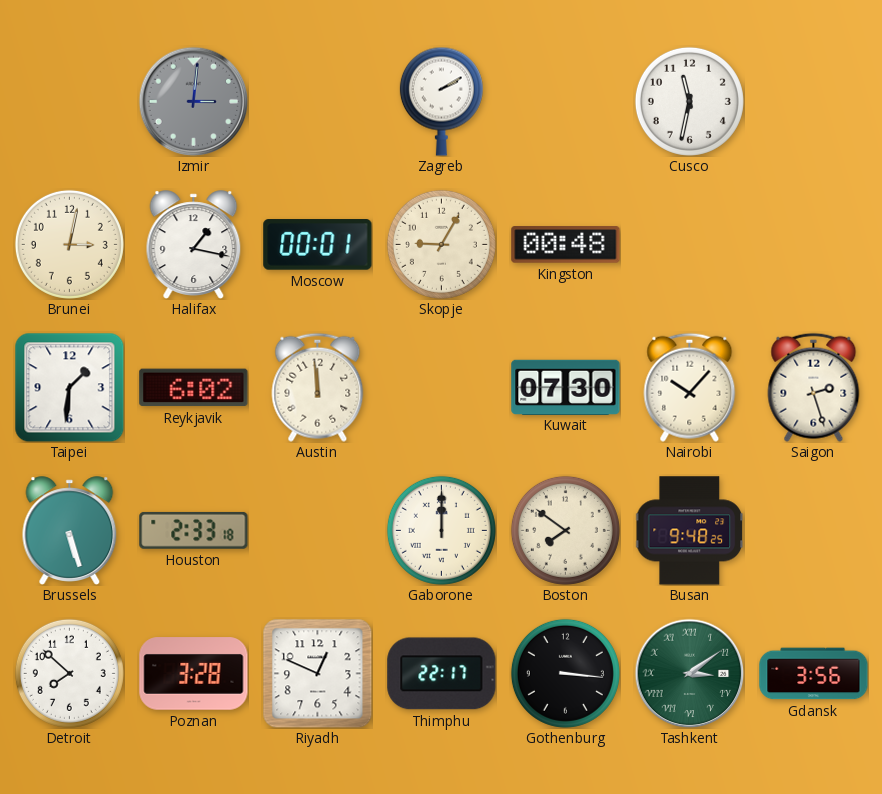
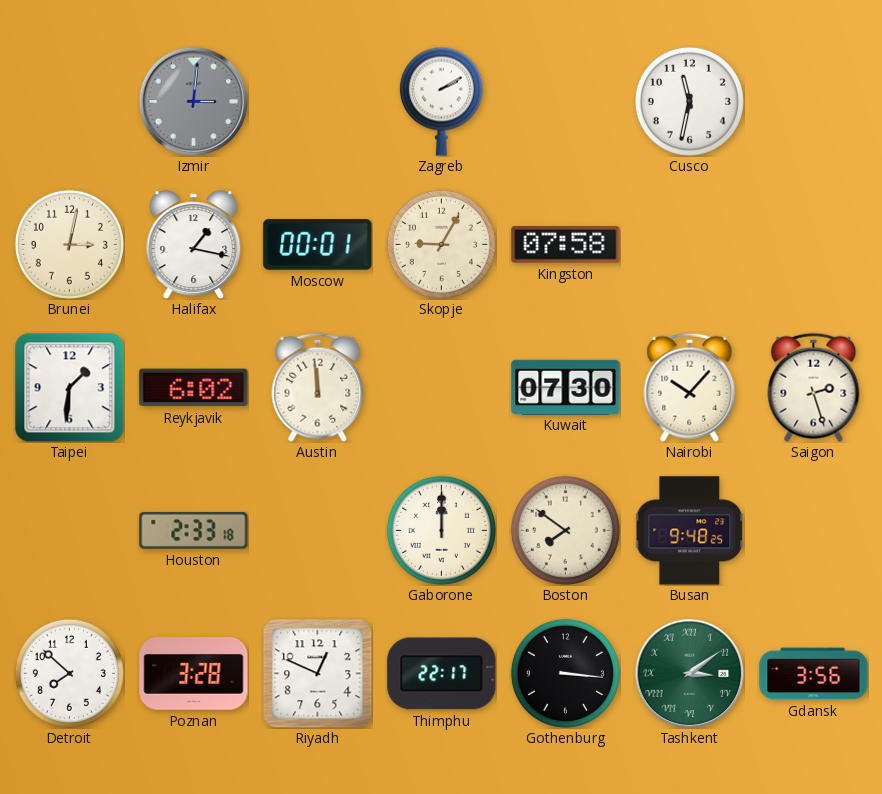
Kingston: 00:48 -> 07:58
Brussels: 5:27 -> none
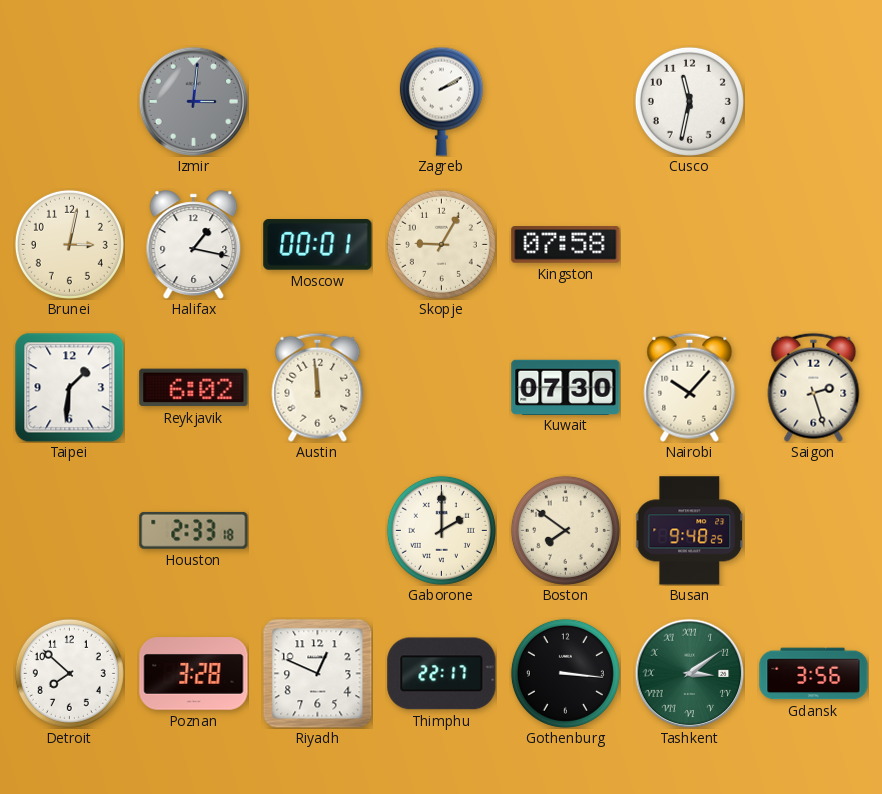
Gaborone: 12:00 -> 2:00
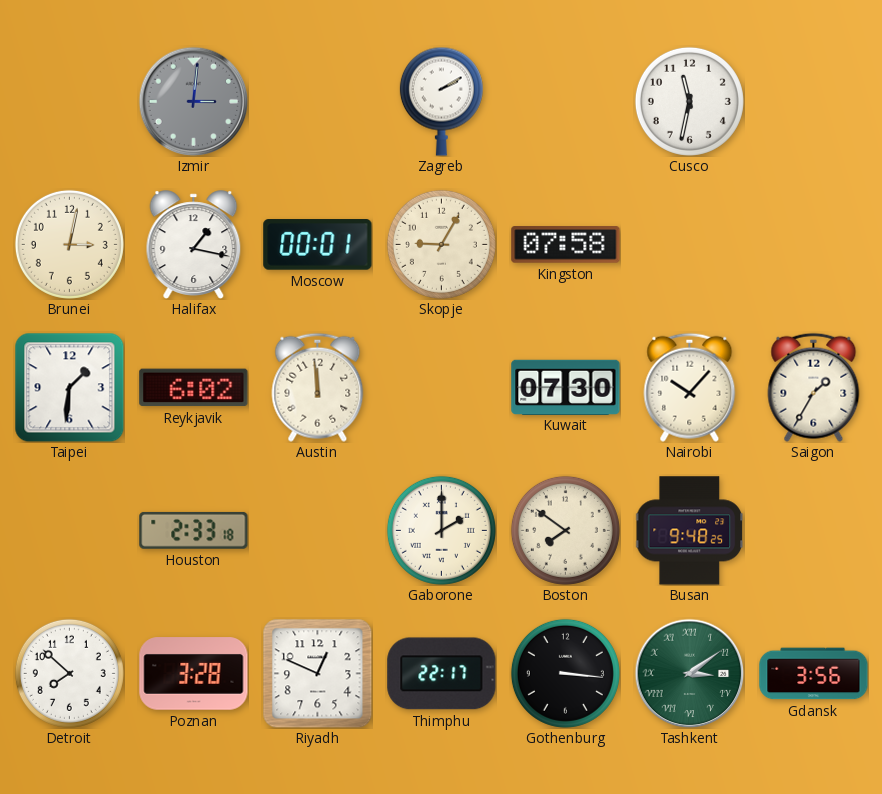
Saigon: 2:27 -> 1:35
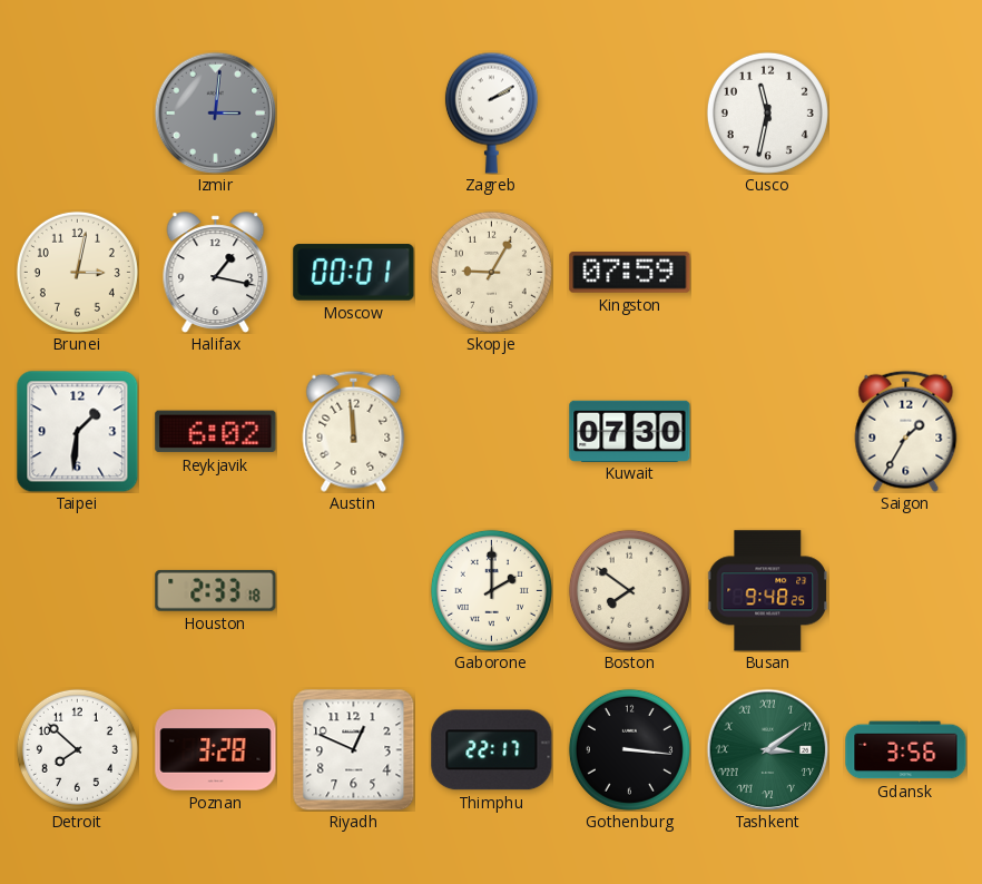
Kingston: 07:58 -> 07:59
Nairobi: 10:07 -> none
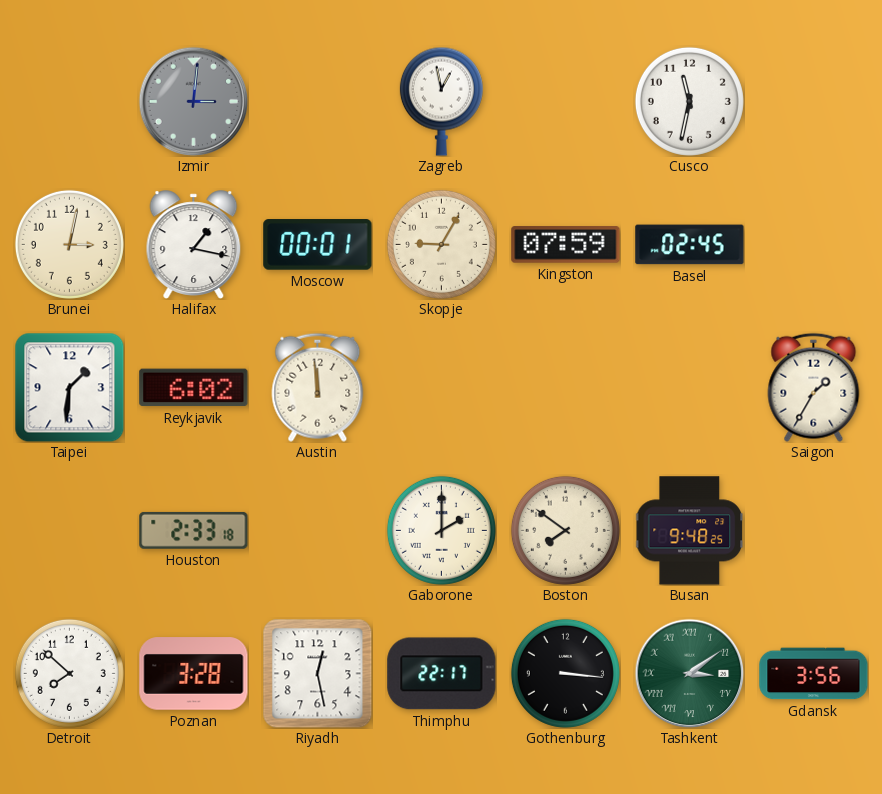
Zagreb: 2:10 -> 12:58
Basel: none -> 02:45
Kuwait: 07:30 -> none
Riyadh: 12:49 -> 12:28
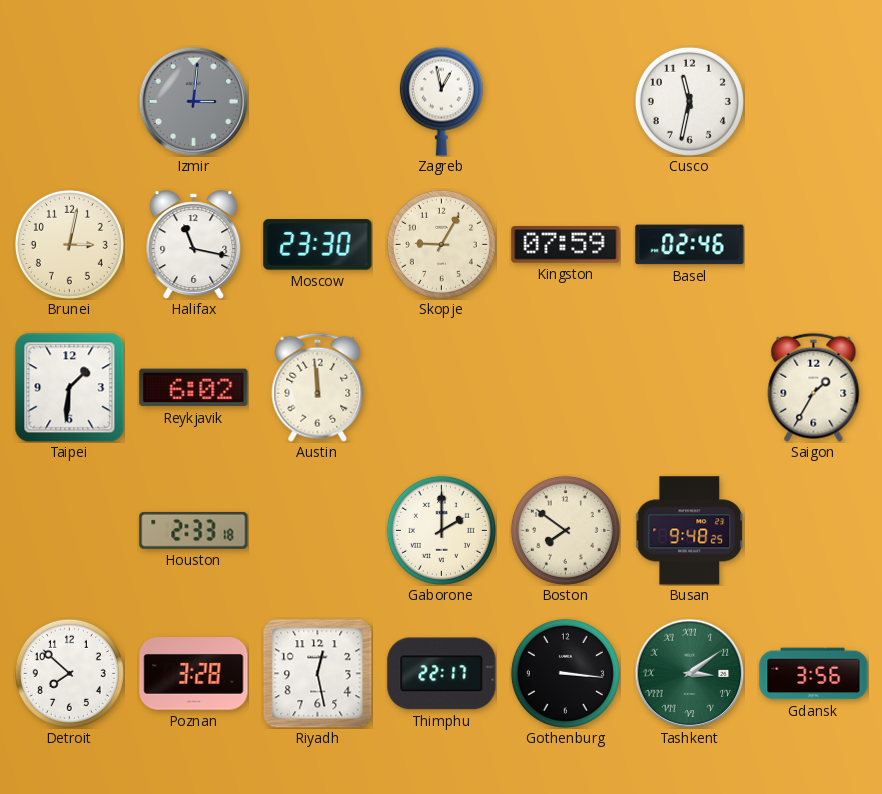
Halifax: 1:17 -> 11:17
Moscow: 00:01 -> 23:30
Basel: 02:45 -> 02:46
